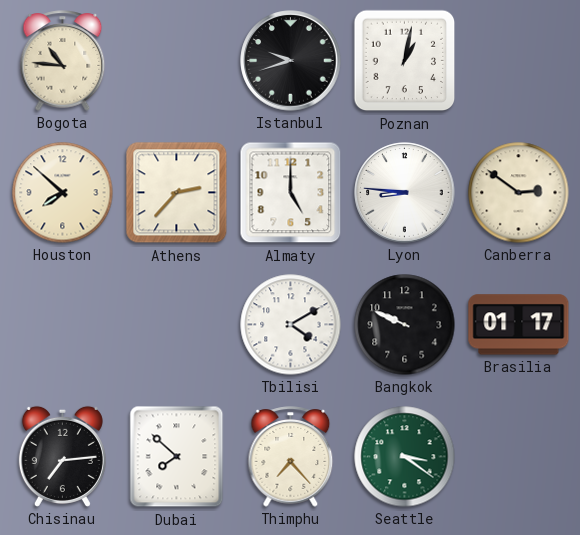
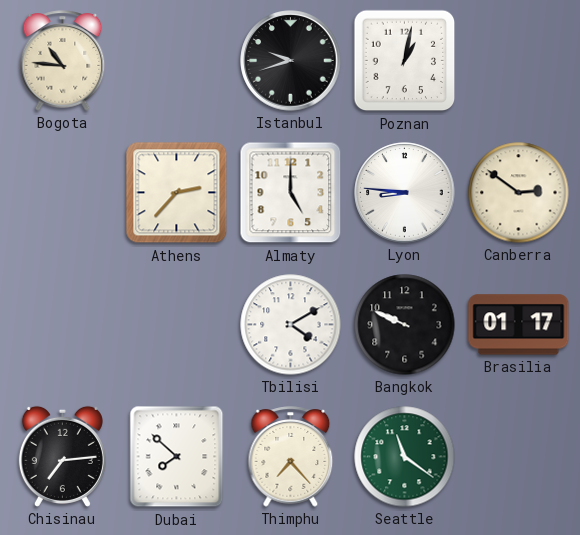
Houston: 7:52 -> none
Seattle: 3:21 -> 11:21
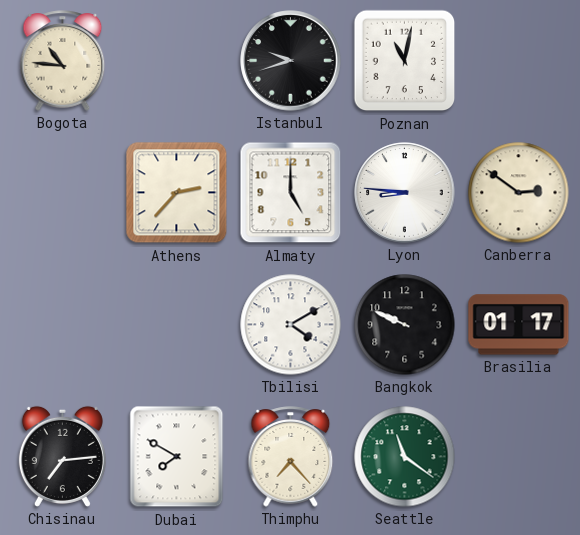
Poznan: 1:02 -> 11:02
Dubai: 7:52 -> 7:50
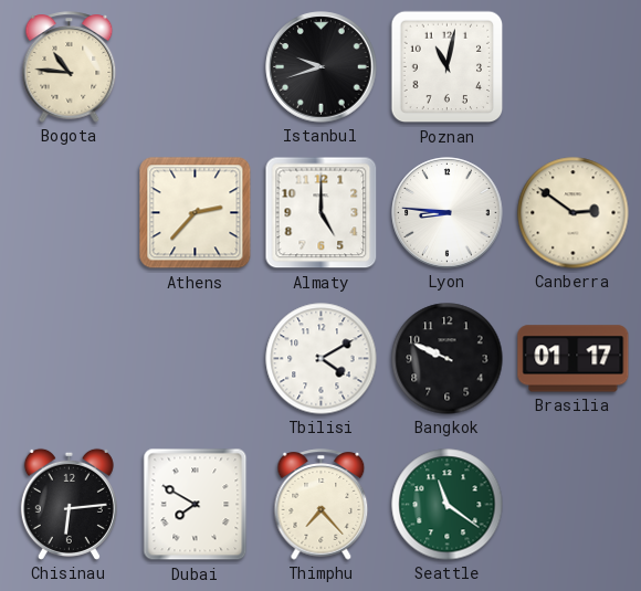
Chisinau: 7:14 -> 6:14
